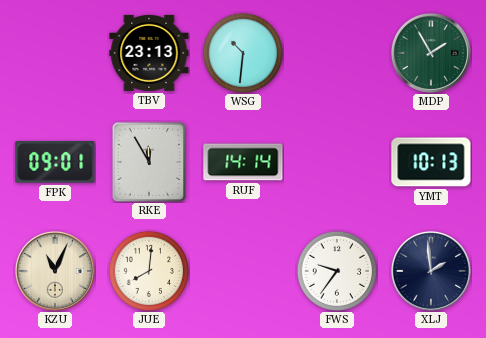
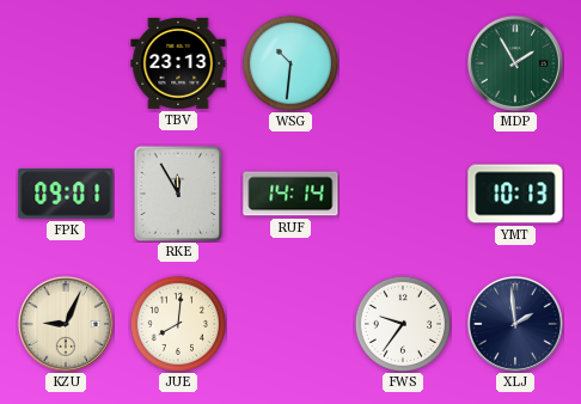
KZU: 11:04 -> 9:04
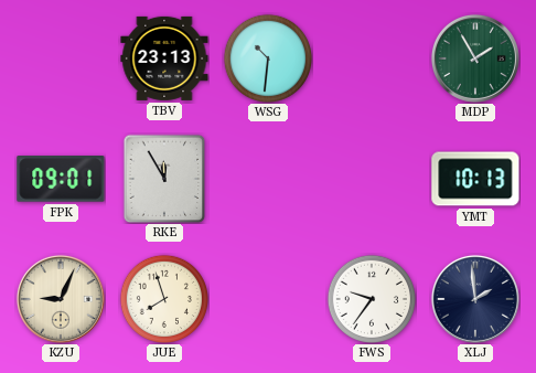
RUF: 14:14 -> none
JUE: 8:01 -> 7:57
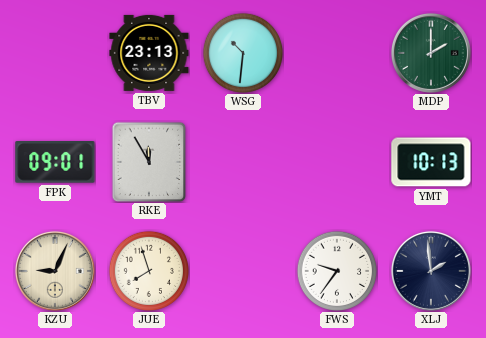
MDP: 1:55 -> 2:00
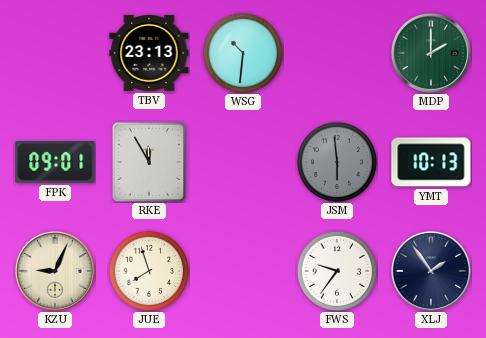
JSM: none -> 5:59
XLJ: 1:59 -> 1:54
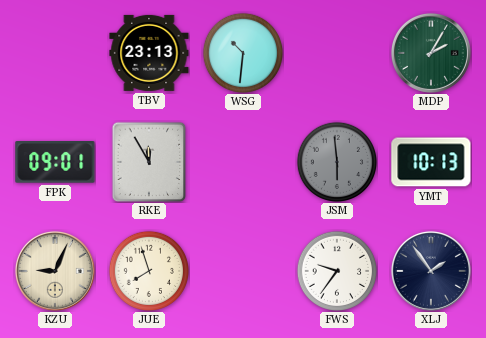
MDP: 2:00 -> 2:05
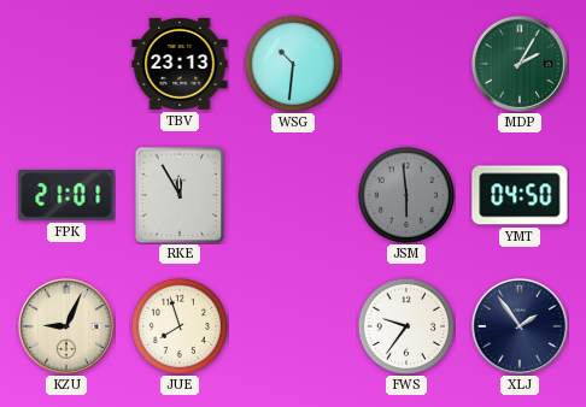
FPK: 09:01 -> 21:01
YMT: 10:13 -> 04:50
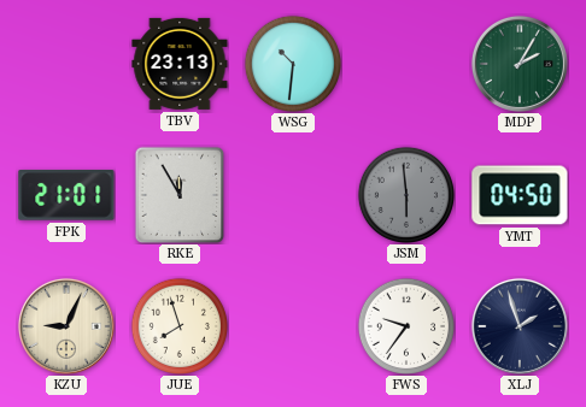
XLJ: 1:54 -> 1:57
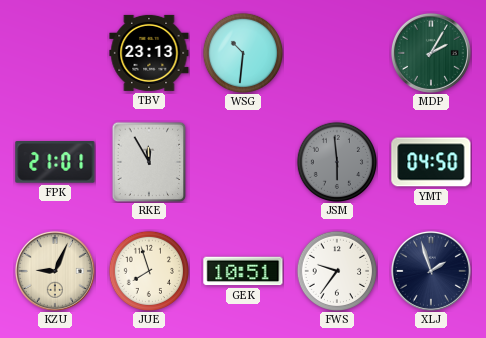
GEK: none -> 10:51
